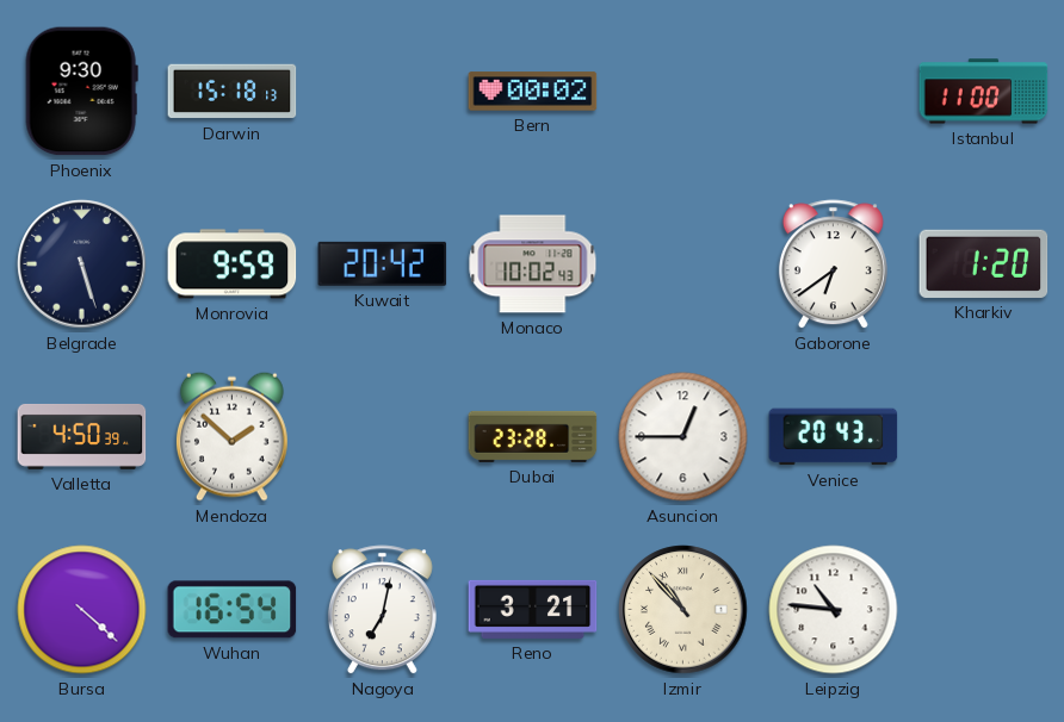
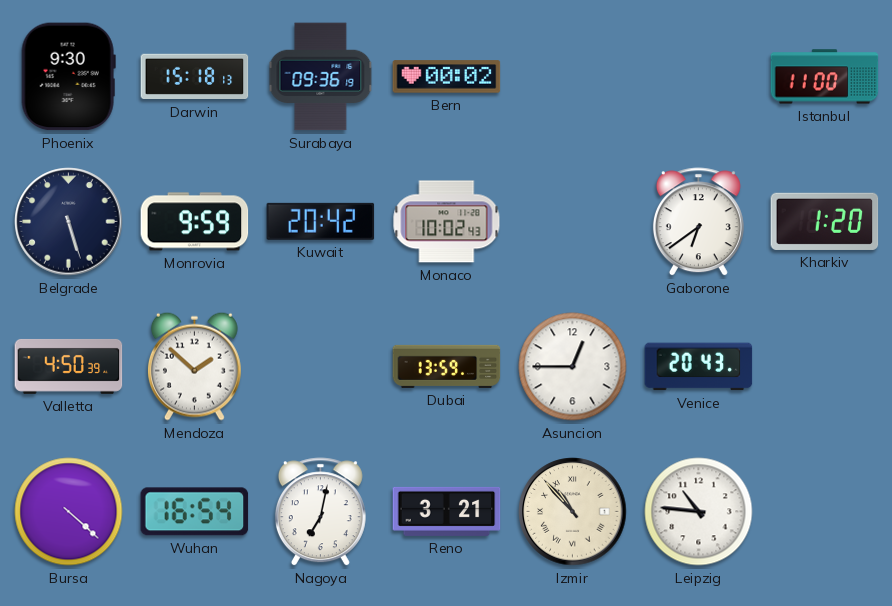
Surabaya: none -> 09:36
Dubai: 23:28 -> 13:59
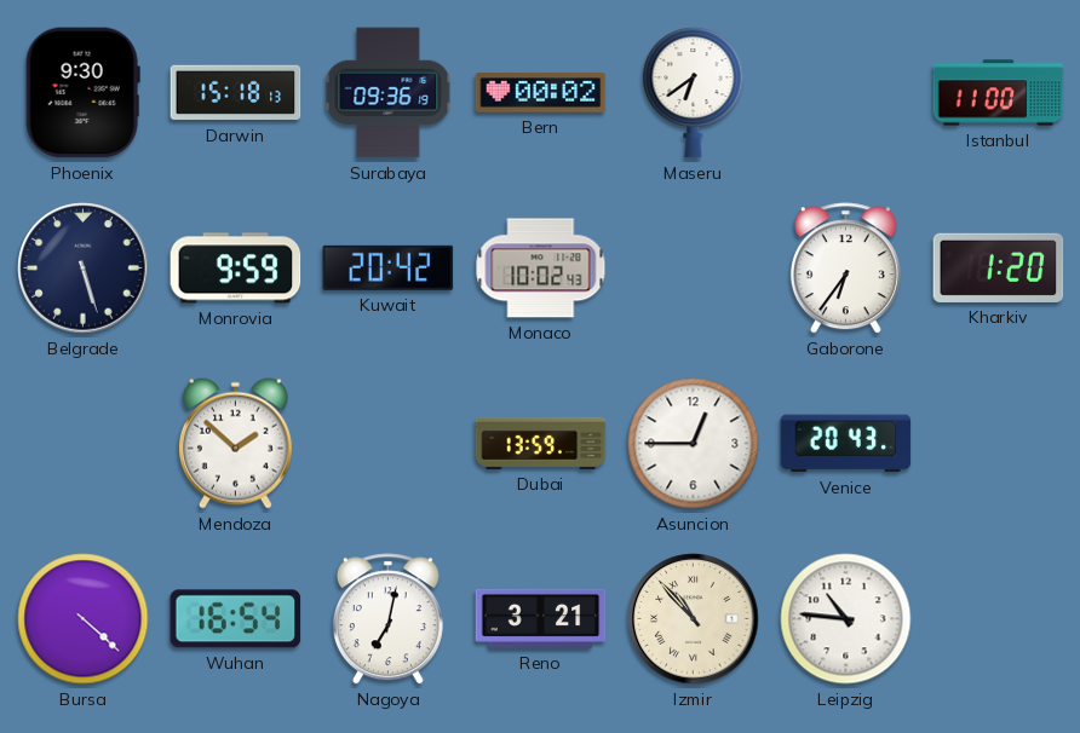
Maseru: none -> 6:39
Gaborone: 6:39 -> 6:36
Valletta: 4:50 -> none
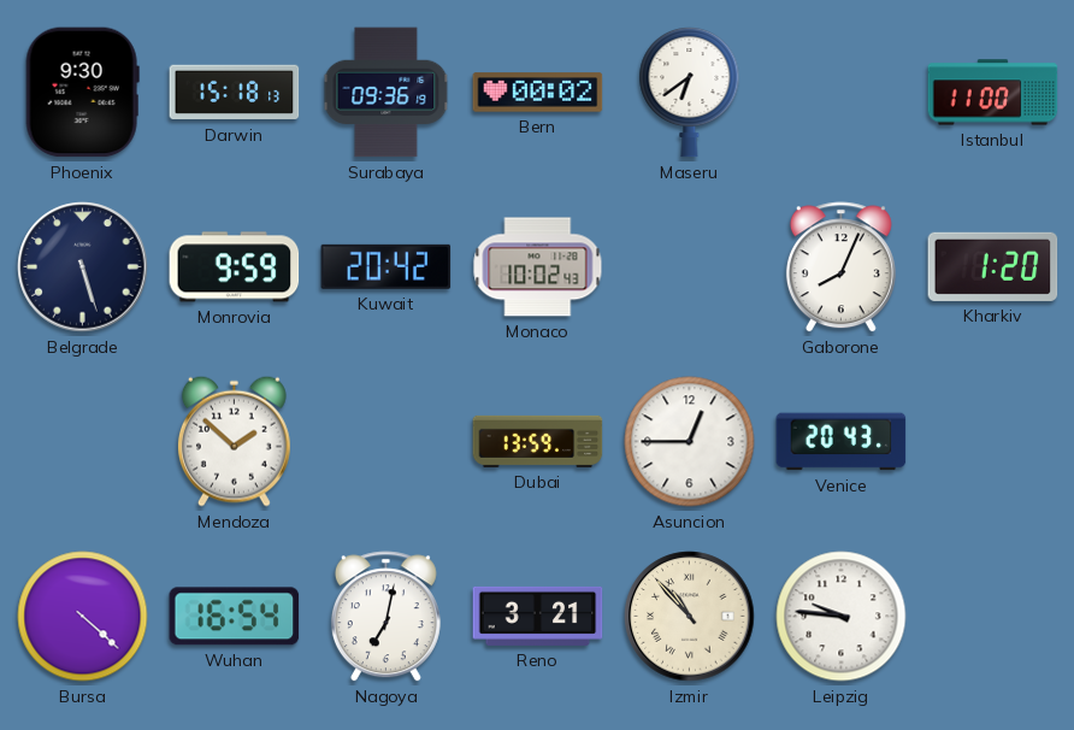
Gaborone: 6:36 -> 8:04
Leipzig: 10:46 -> 9:46
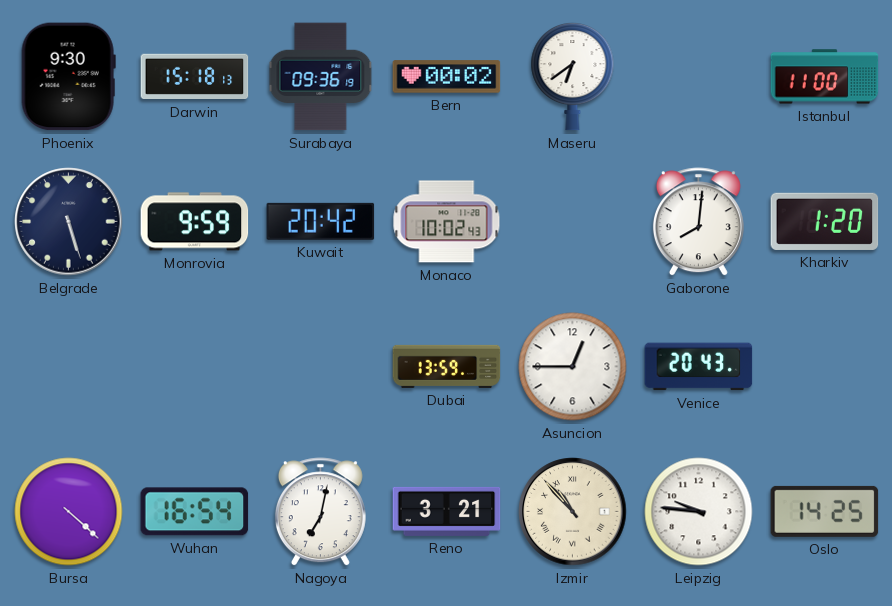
Gaborone: 8:04 -> 8:01
Mendoza: 1:52 -> none
Oslo: none -> 14:25
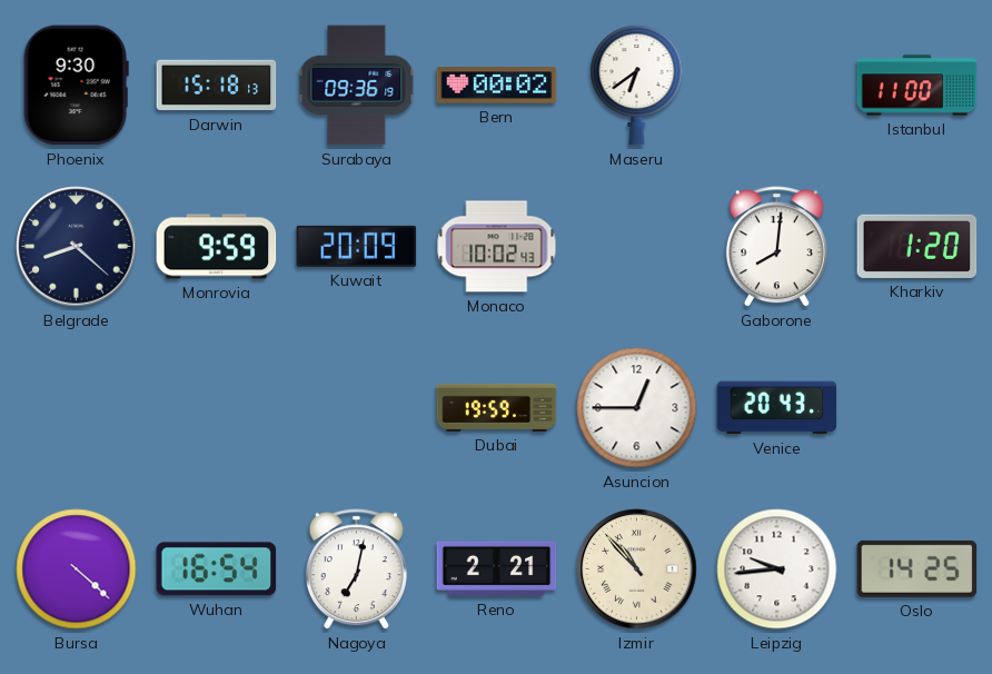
Belgrade: 5:27 -> 8:22
Kuwait: 20:42 -> 20:09
Dubai: 13:59 -> 19:59
Reno: 3:21 -> 2:21
Leipzig: 9:46 -> 9:44
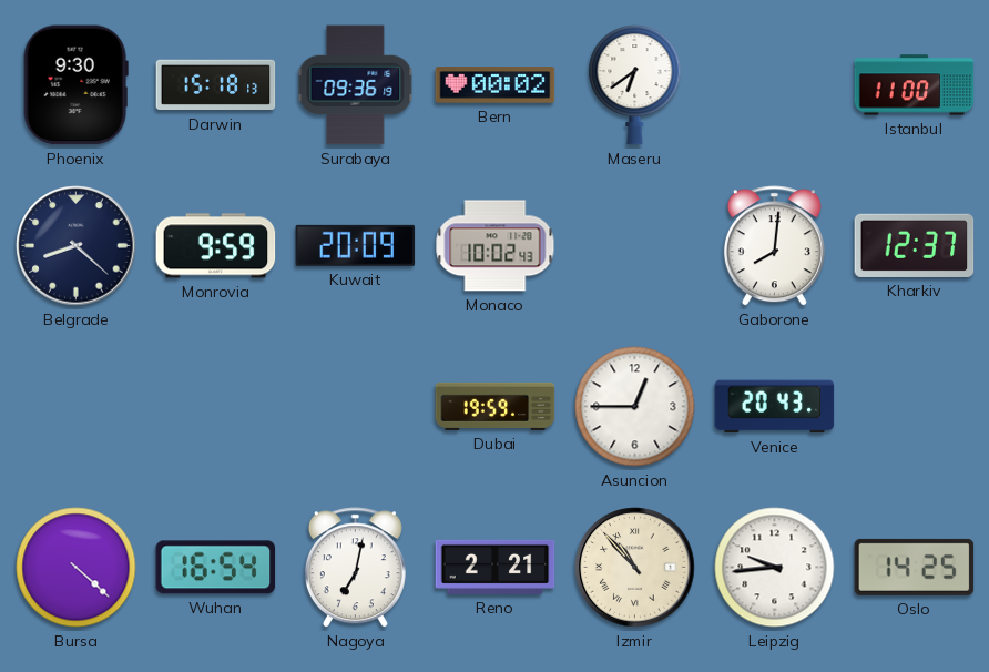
Kharkiv: 1:20 -> 12:37
